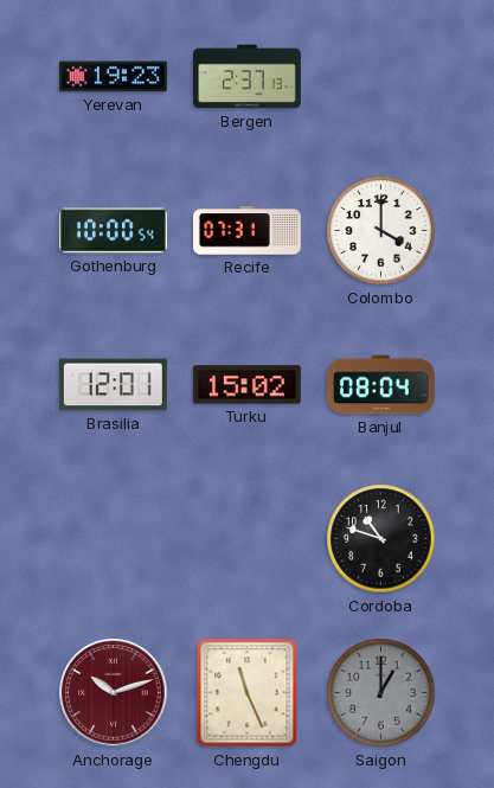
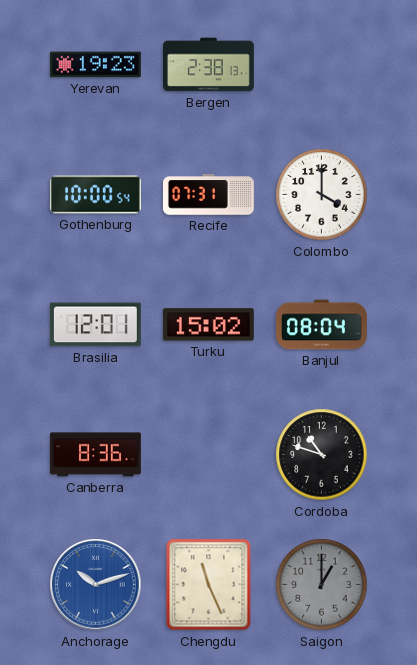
Bergen: 2:37 -> 2:38
Canberra: none -> 8:36
Anchorage dial: burgundy -> blue
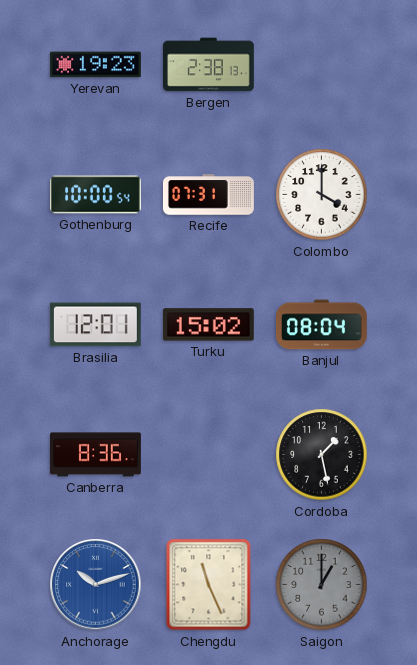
Cordoba: 10:48 -> 1:28
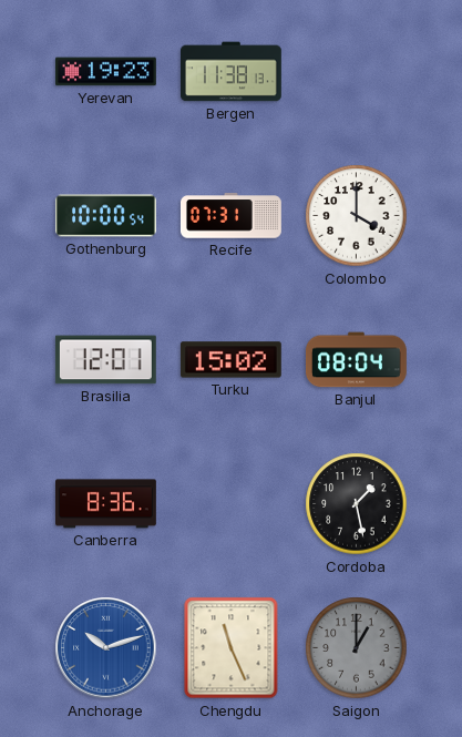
Bergen: 2:38 -> 11:38
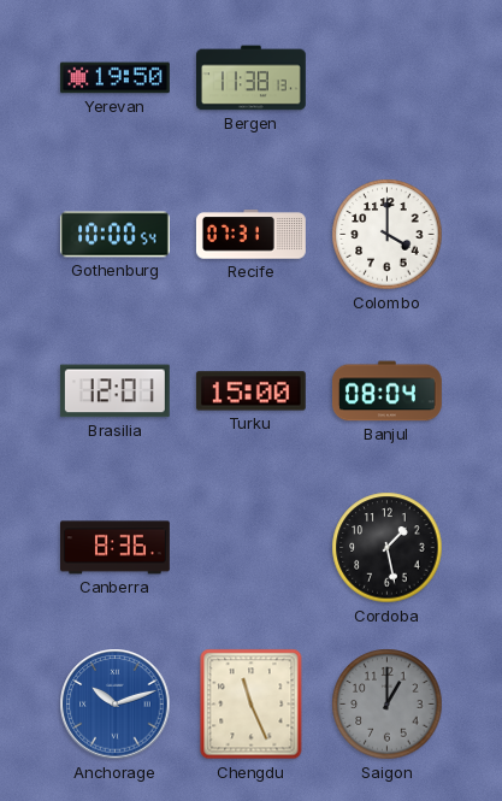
Yerevan: 19:23 -> 19:50
Turku: 15:02 -> 15:00
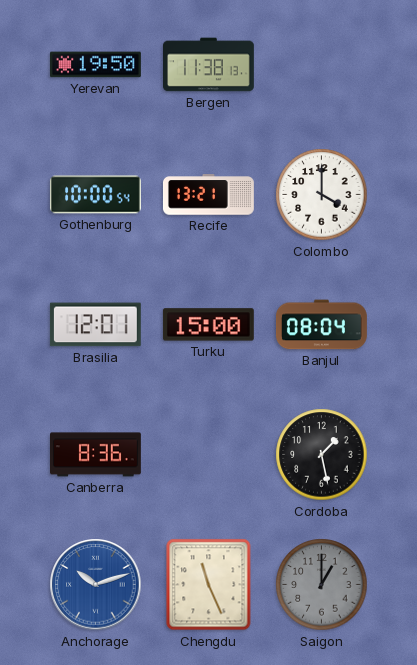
Recife: 07:31 -> 13:21
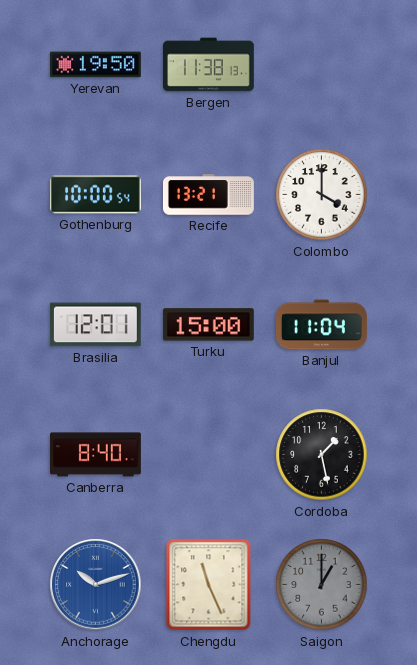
Banjul: 08:04 -> 11:04
Canberra: 8:36 -> 8:40
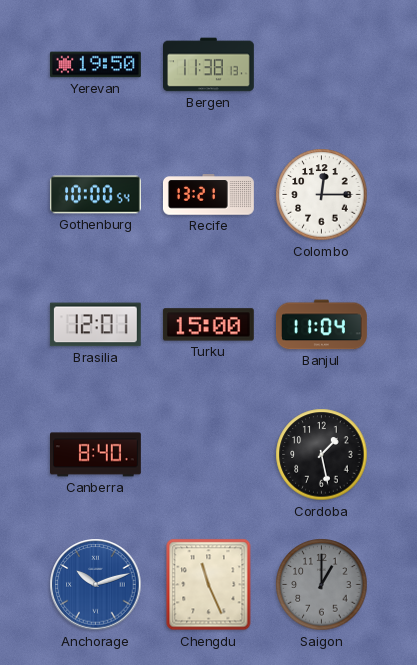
Colombo: 4:00 -> 12:15
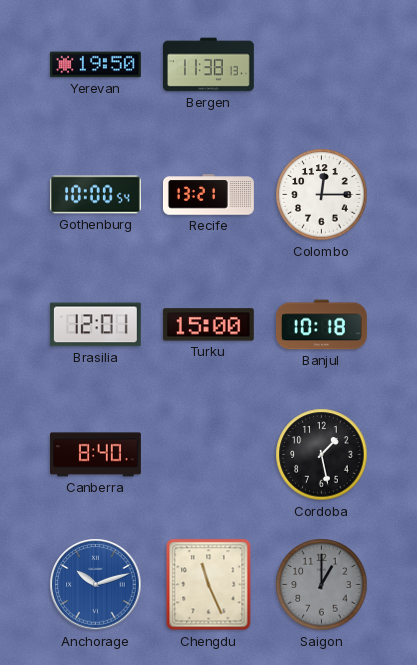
Banjul: 11:04 -> 10:18
